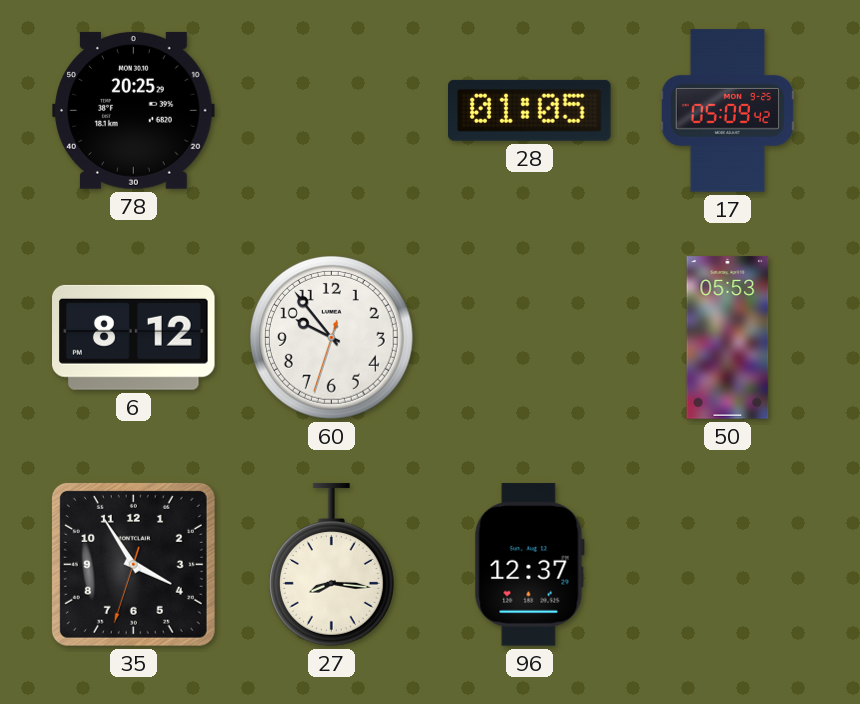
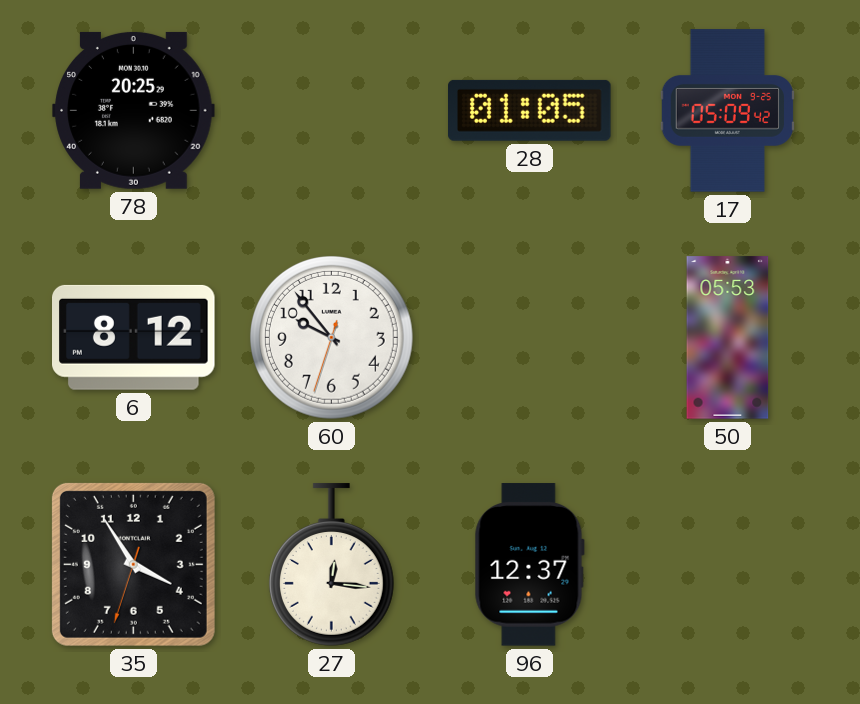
27: 8:16 -> 12:16
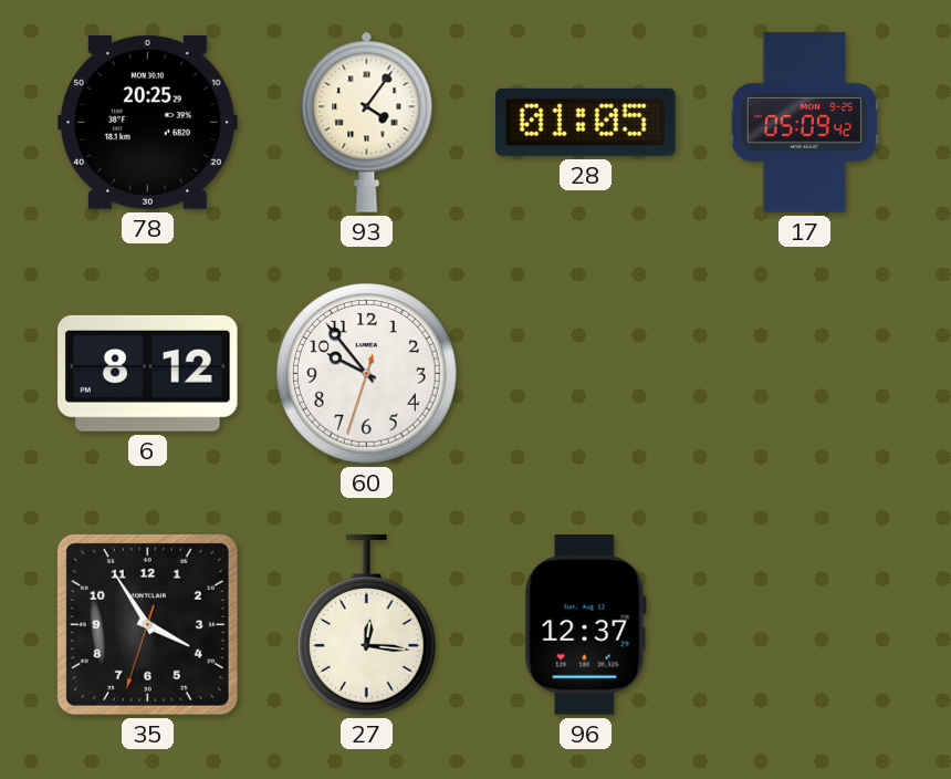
93: none -> 4:06
50: 05:53 -> none
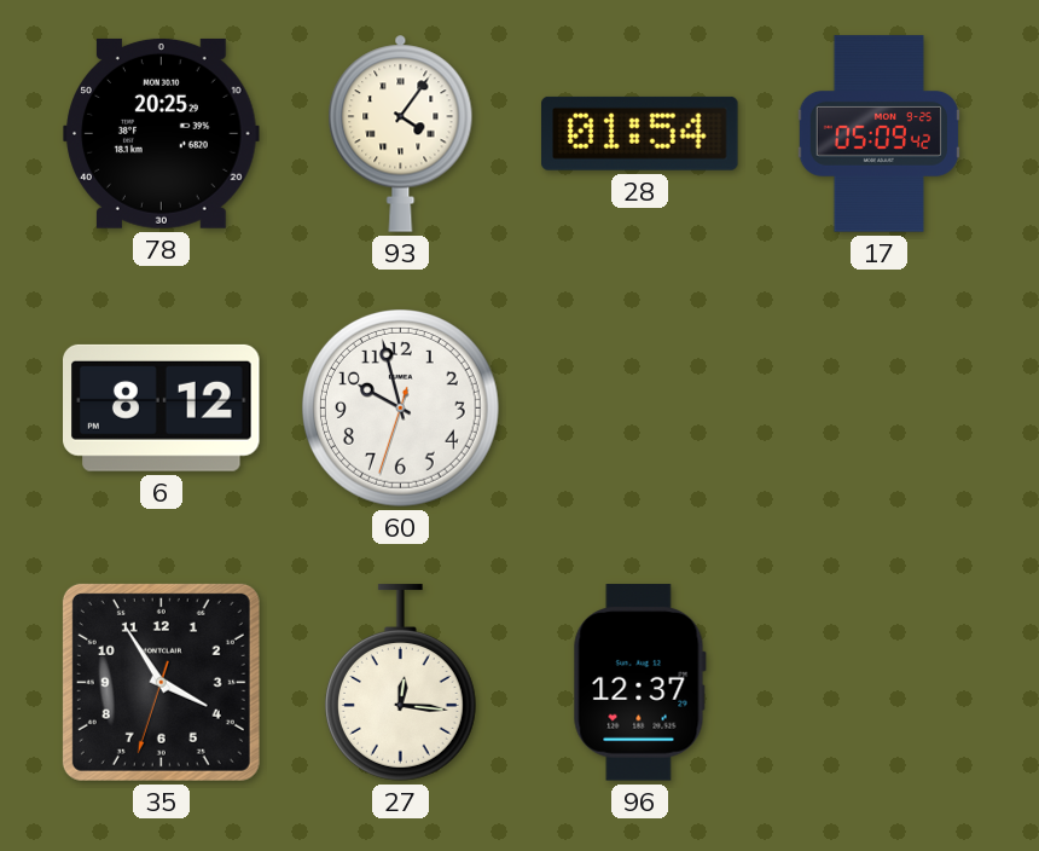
28: 01:05 -> 01:54
60: 9:53 -> 9:57
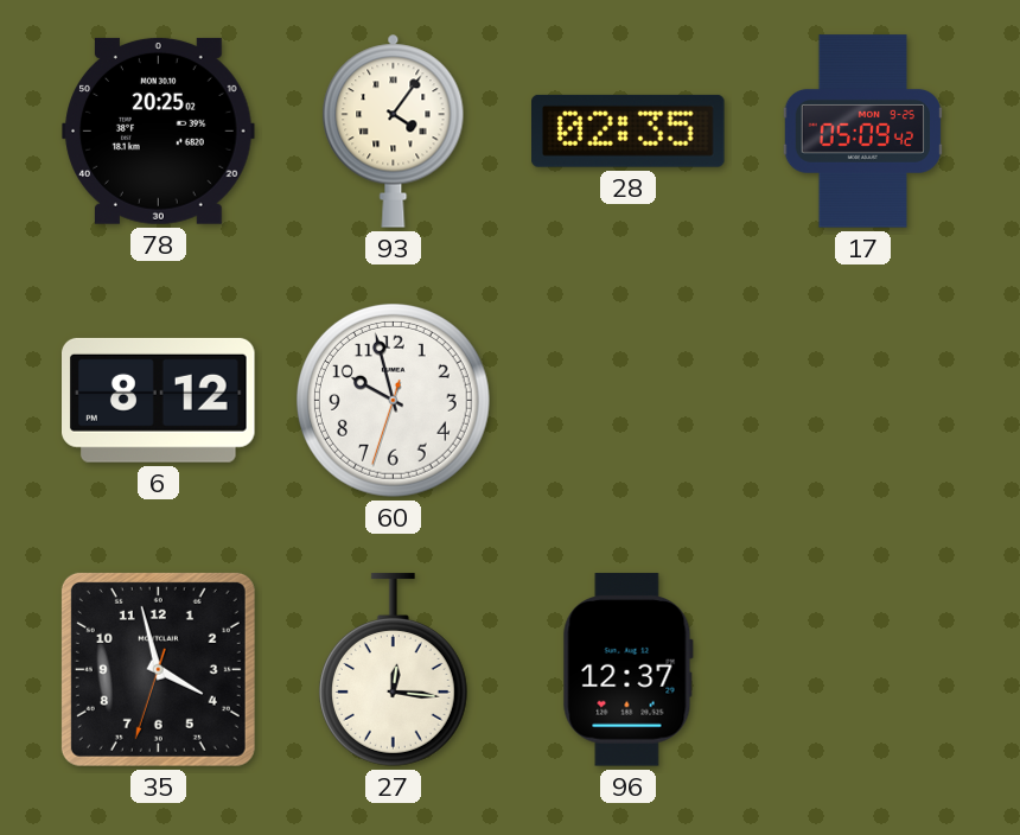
78: 20:25:29 -> 20:25:02
28: 01:54 -> 02:35
35: 3:54 -> 3:57
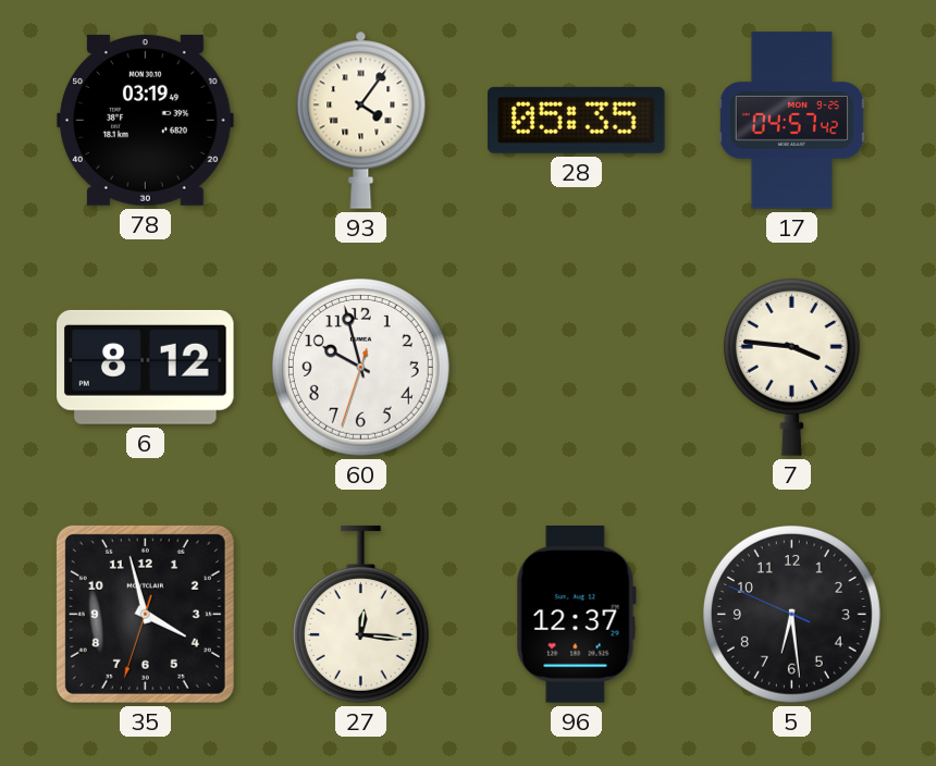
78: 20:25 -> 03:19
28: 02:35 -> 05:35
17: 05:09 -> 04:57
7: none -> 3:46
5: none -> 6:28
